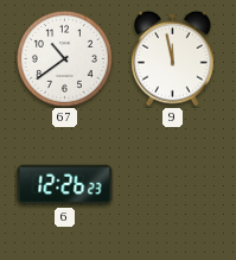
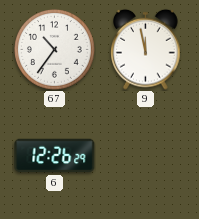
67: 10:39 -> 10:36
6: 12:26:23 -> 12:26:29
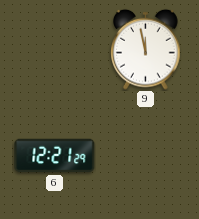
67: 10:36 -> none
6: 12:26 -> 12:21
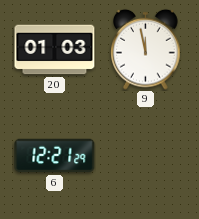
20: none -> 01:03
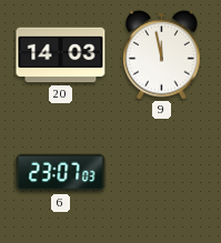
20: 01:03 -> 14:03
6: 12:21 -> 23:07
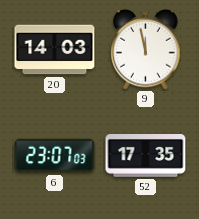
52: none -> 17:35
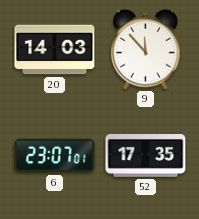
9: 11:58 -> 11:53
6: 23:07:03 -> 23:07:01
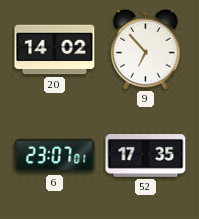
20: 14:03 -> 14:02
9: 11:53 -> 6:53
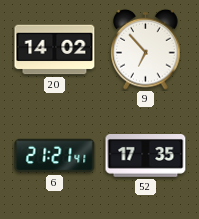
6: 23:07 -> 21:21
